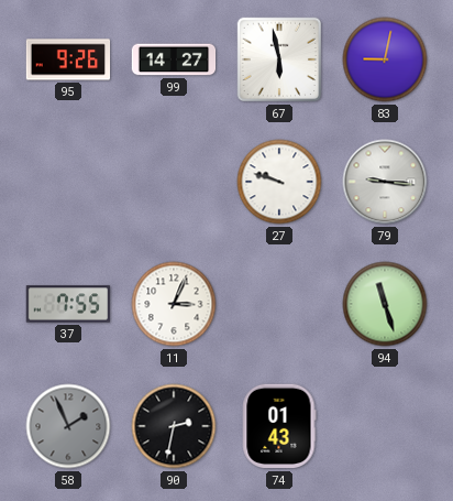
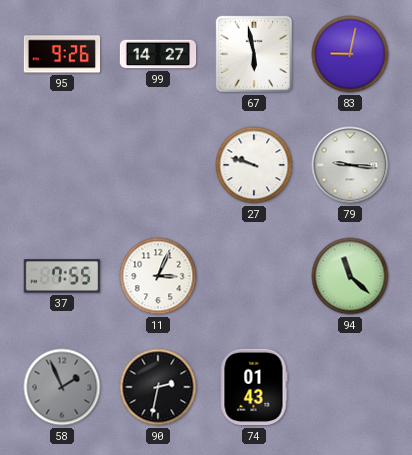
94: 11:27 -> 11:22
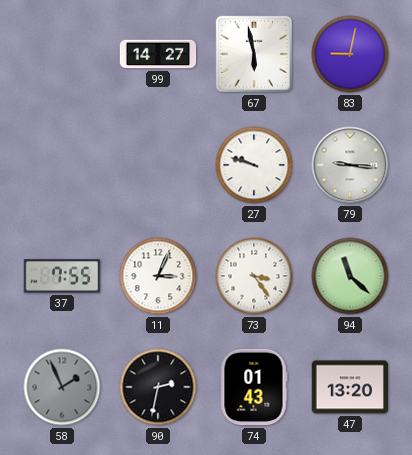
95: 9:26 -> none
73: none -> 3:24
47: none -> 13:20
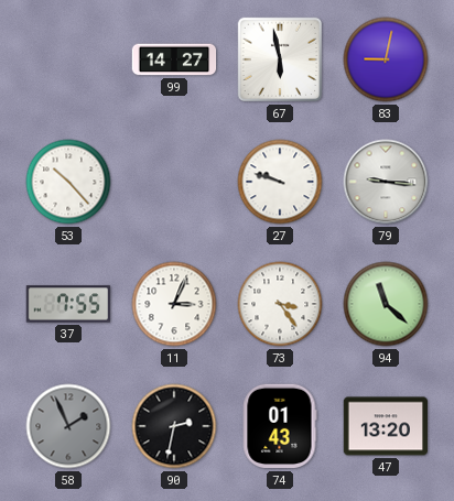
53: none -> 10:23
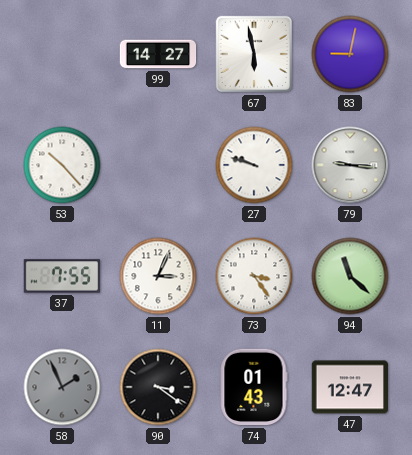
90: 2:32 -> 3:21
47: 13:20 -> 12:47
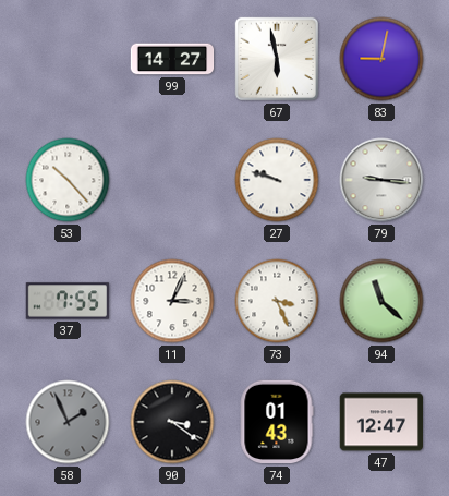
73: 3:24 -> 3:26
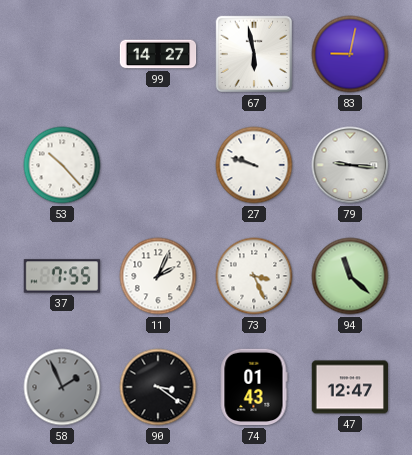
11: 3:04 -> 2:04
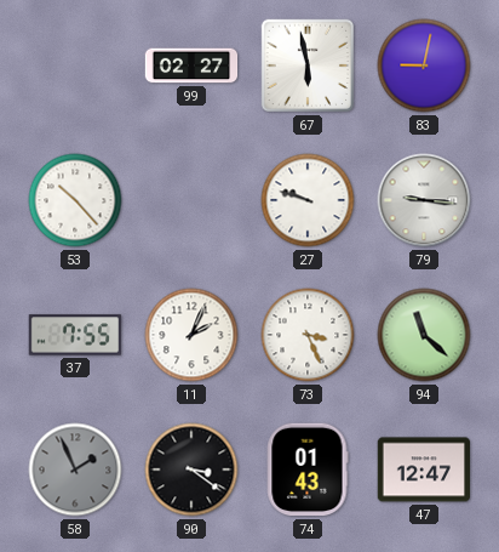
99: 14:27 -> 02:27
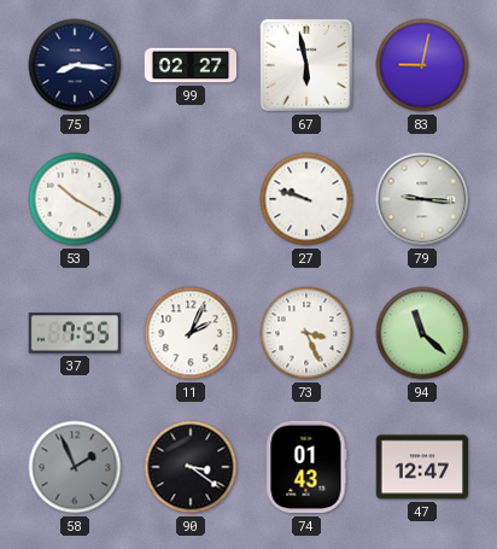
75: none -> 8:16
53: 10:23 -> 10:20
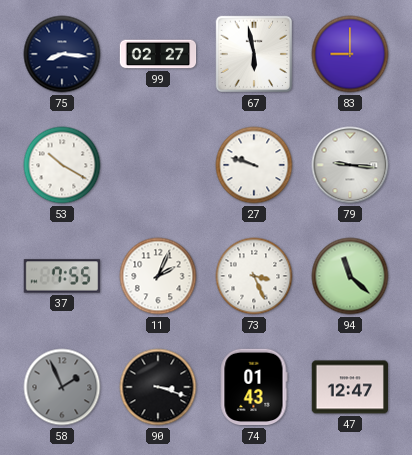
83: 9:02 -> 9:00
90: 3:21 -> 3:18
